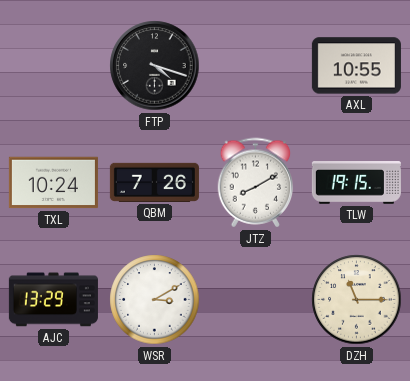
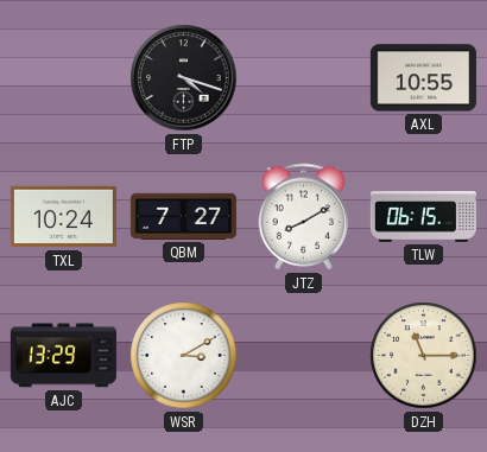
QBM: 7:26 -> 7:27
TLW: 19:15 -> 06:15
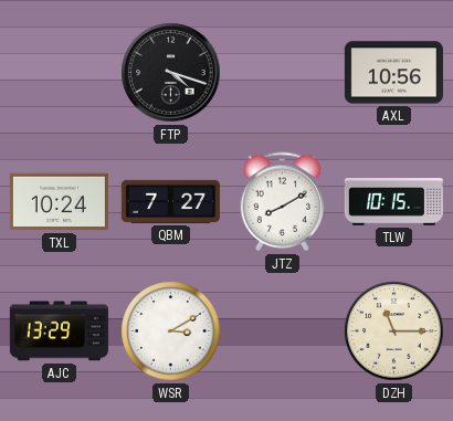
AXL: 10:55 -> 10:56
TLW: 06:15 -> 10:15
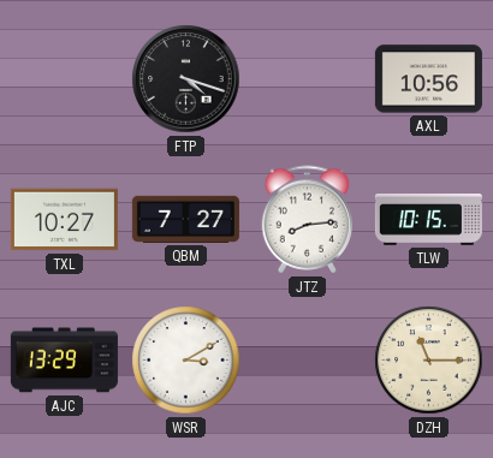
TXL: 10:24 -> 10:27
JTZ: 8:10 -> 8:14
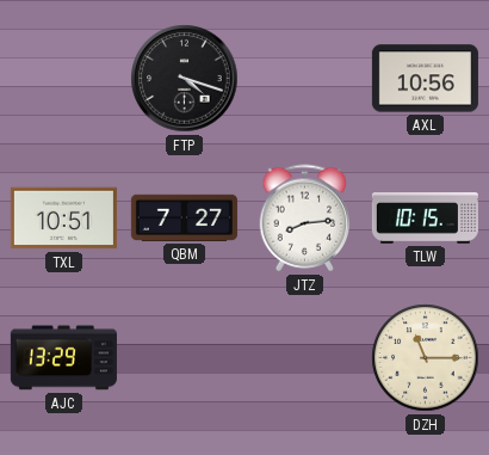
TXL: 10:27 -> 10:51
WSR: 3:10 -> none
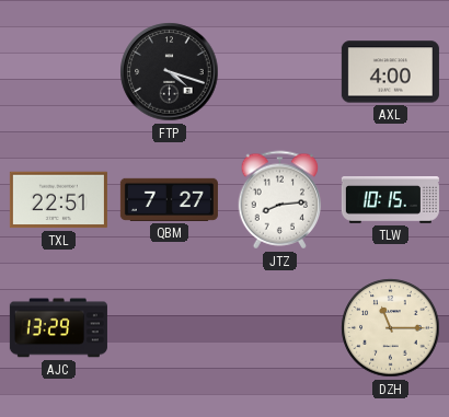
AXL: 10:56 -> 4:00
TXL: 10:51 -> 22:51
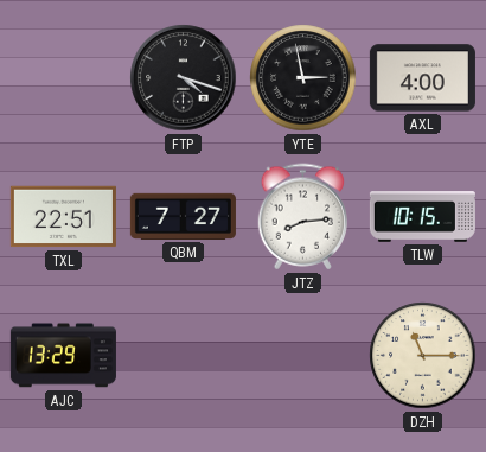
YTE: none -> 2:58
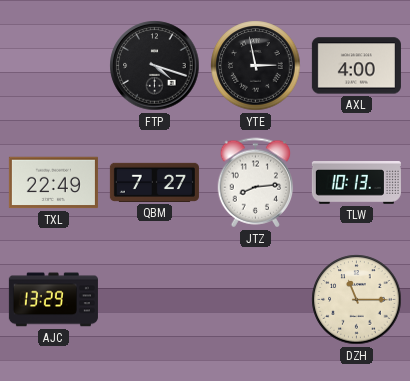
TXL: 22:51 -> 22:49
TLW: 10:15 -> 10:13
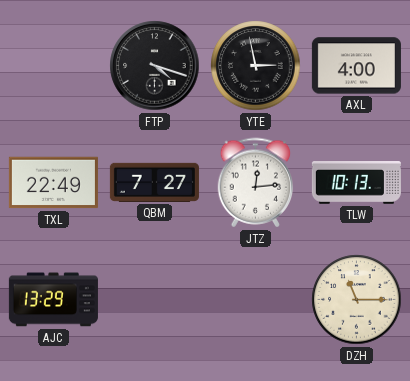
JTZ: 8:14 -> 12:14
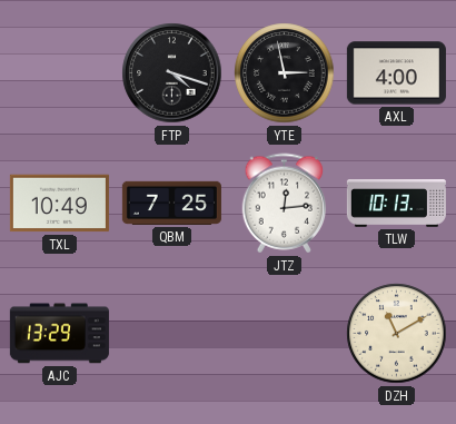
TXL: 22:49 -> 10:49
QBM: 7:27 -> 7:25
DZH: 11:15 -> 11:10
